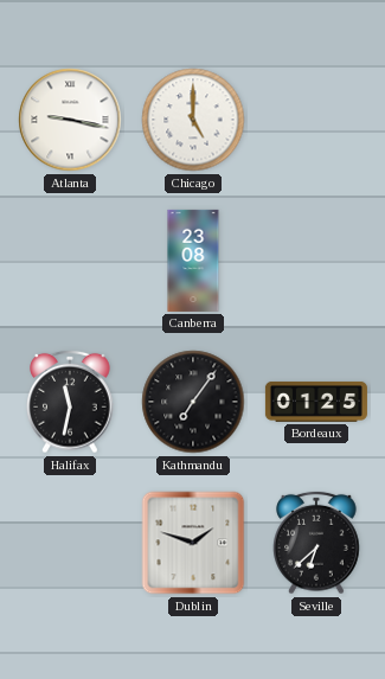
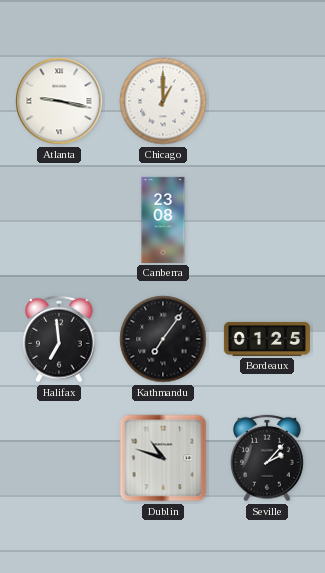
Chicago: 5:00 -> 1:00
Halifax: 11:32 -> 6:59
Dublin: 1:48 -> 10:48
Seville: 6:38 -> 2:07
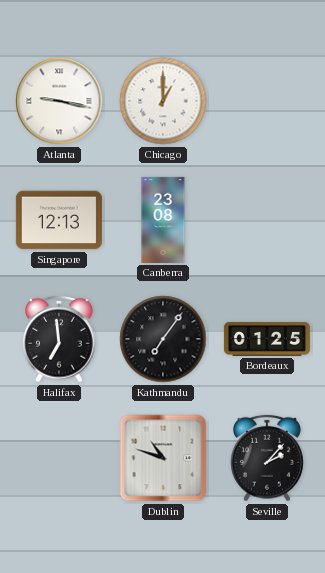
Singapore: none -> 12:13
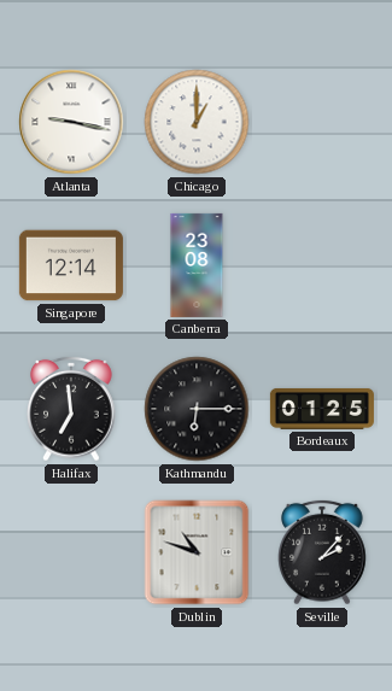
Singapore: 12:13 -> 12:14
Kathmandu: 7:06 -> 6:15
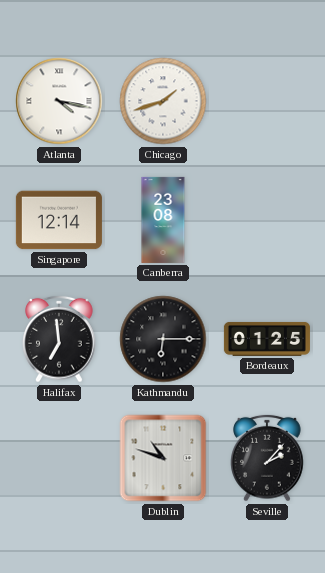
Atlanta: 9:17 -> 4:17
Chicago: 1:00 -> 1:42
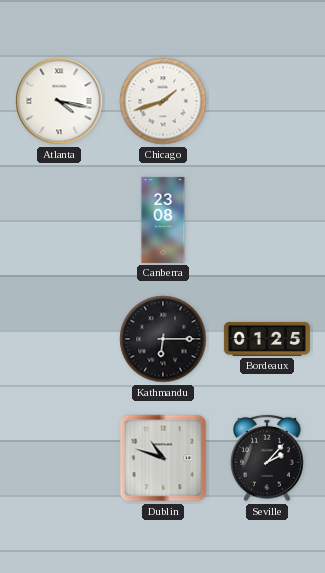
Singapore: 12:14 -> none
Halifax: 6:59 -> none
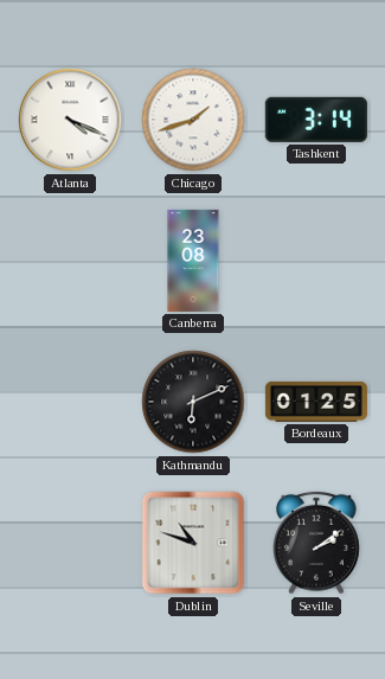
Atlanta: 4:17 -> 4:19
Tashkent: none -> 3:14
Kathmandu: 6:15 -> 6:11
Seville: 2:07 -> 2:09
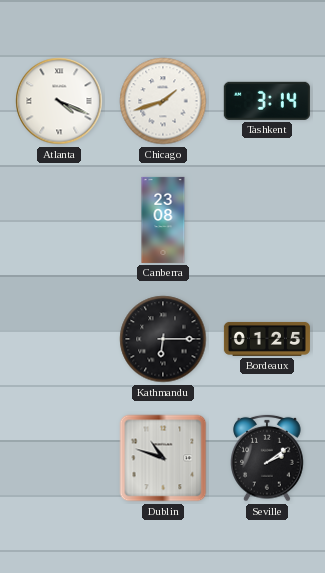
Kathmandu: 6:11 -> 6:15
